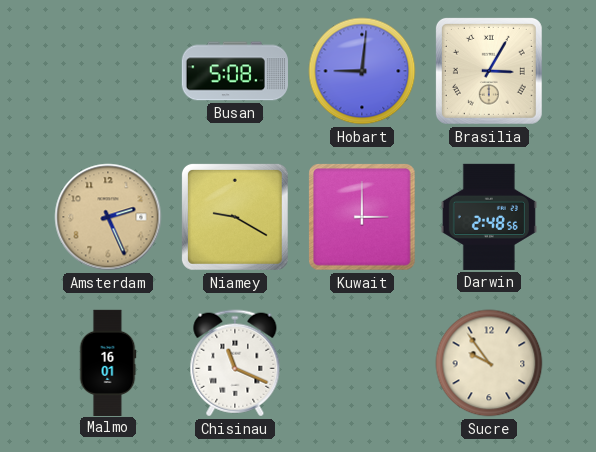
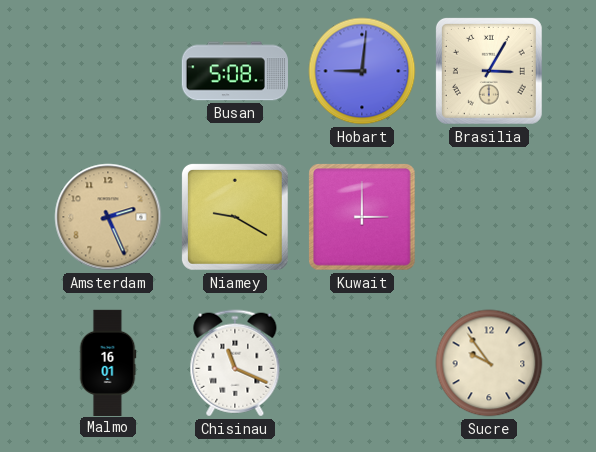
Darwin: 2:48 -> none
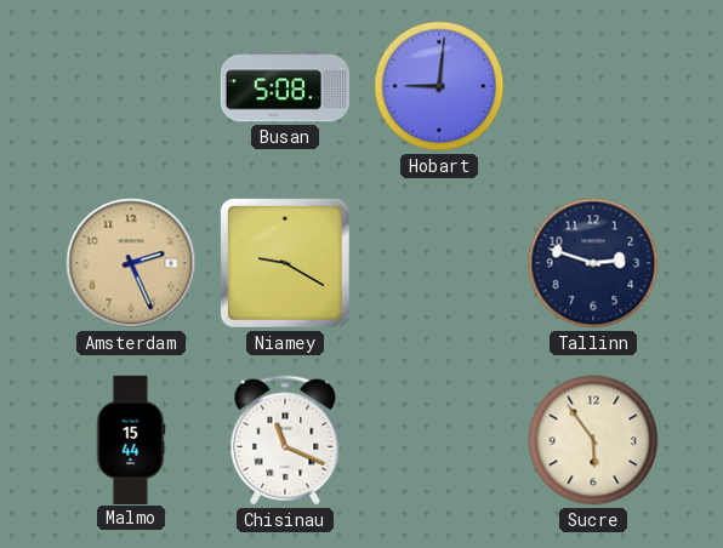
Brasilia: 3:05 -> none
Kuwait: 3:00 -> none
Tallinn: none -> 2:48
Malmo: 16:01 -> 15:44
Sucre: 9:54 -> 5:54
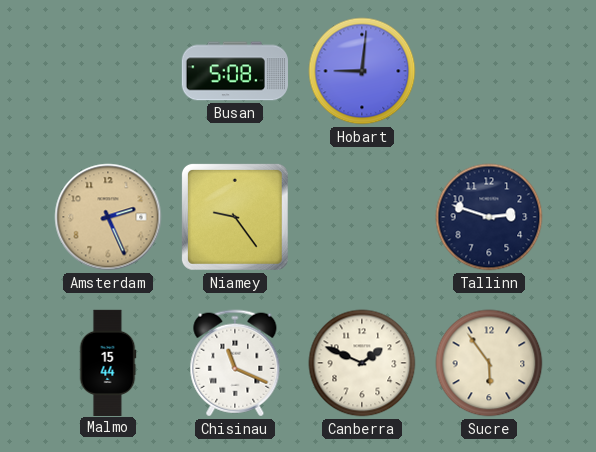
Niamey: 9:20 -> 9:24
Canberra: none -> 1:49
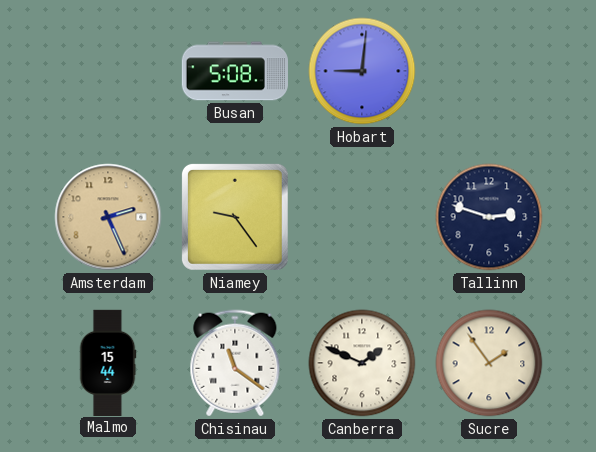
Chisinau: 11:19 -> 11:21
Sucre: 5:54 -> 1:54
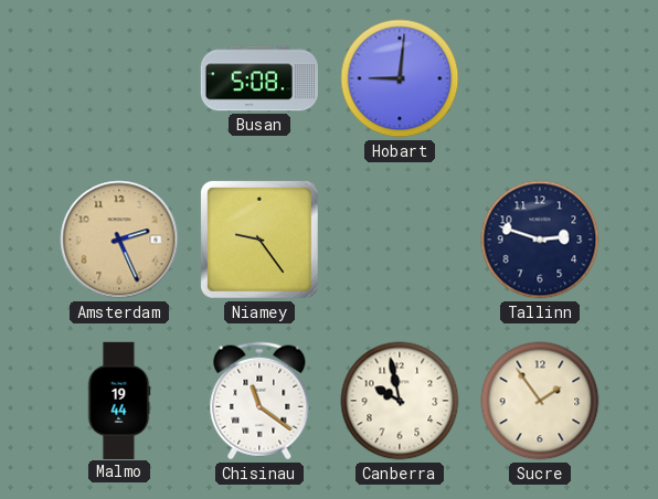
Malmo: 15:44 -> 19:44
Canberra: 1:49 -> 9:58
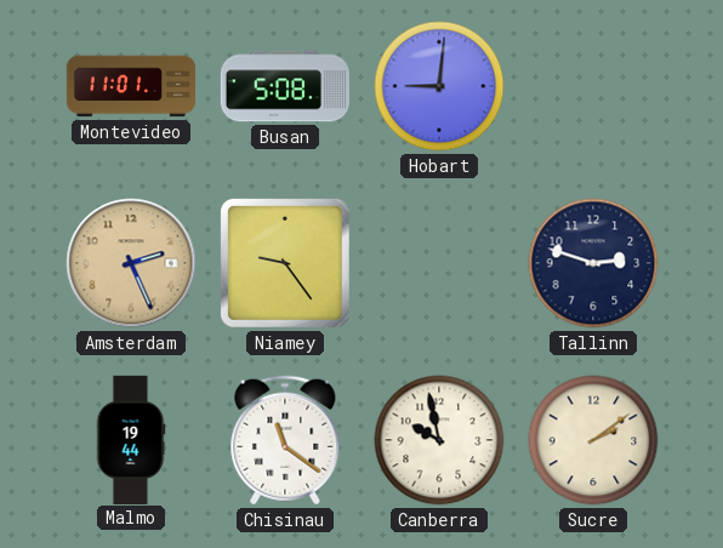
Montevideo: none -> 11:01
Sucre: 1:54 -> 2:09
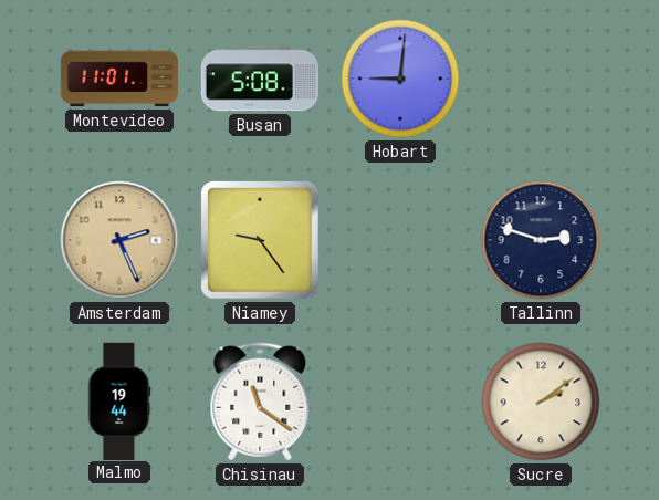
Canberra: 9:58 -> none
